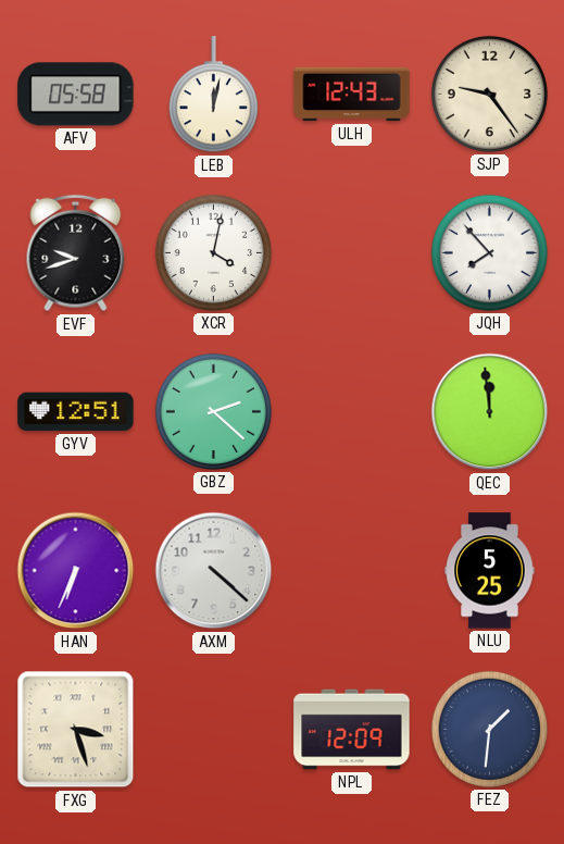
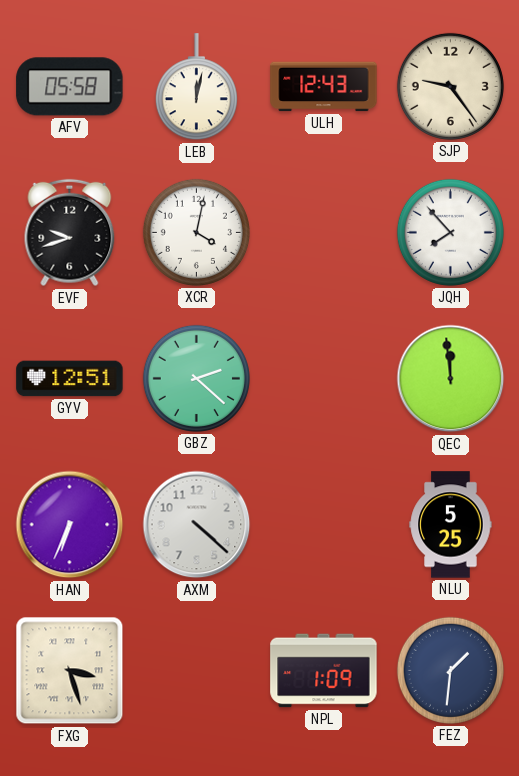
NPL: 12:09 -> 1:09
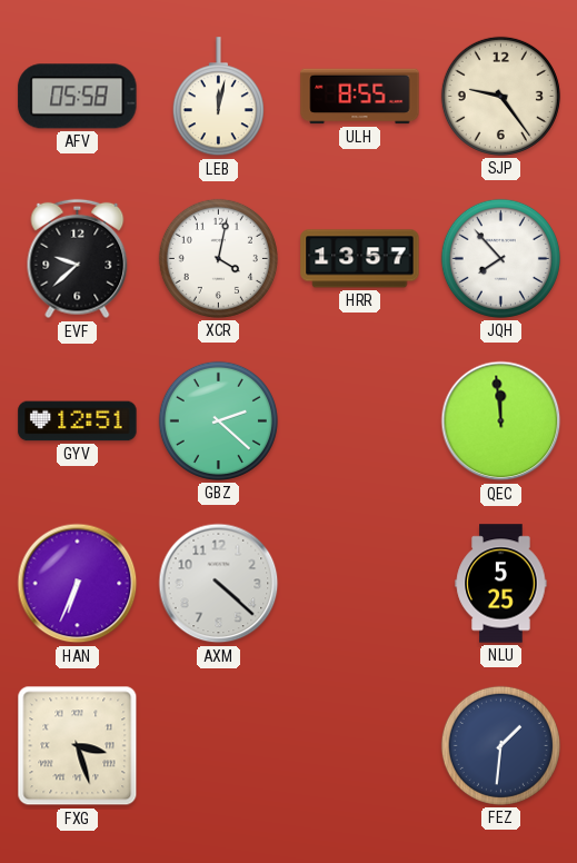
ULH: 12:43 -> 8:55
EVF: 9:42 -> 9:38
HRR: none -> 13:57
NPL: 1:09 -> none
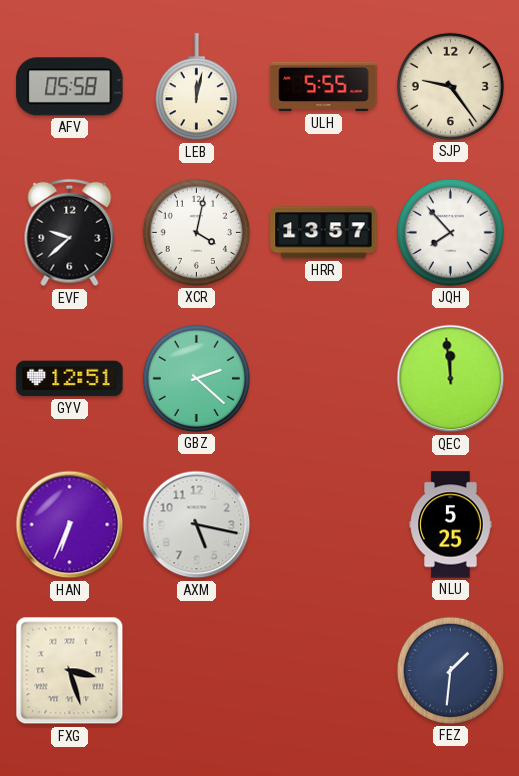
ULH: 8:55 -> 5:55
AXM: 4:22 -> 5:17
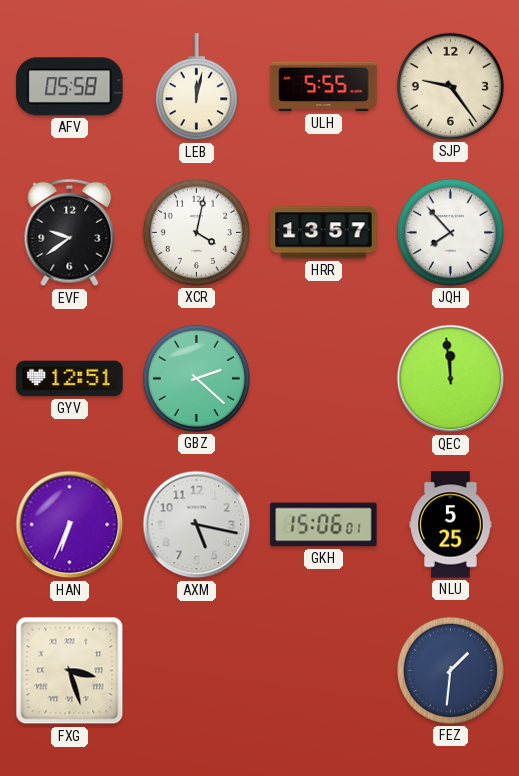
EVF: 9:38 -> 9:39
GKH: none -> 15:06
